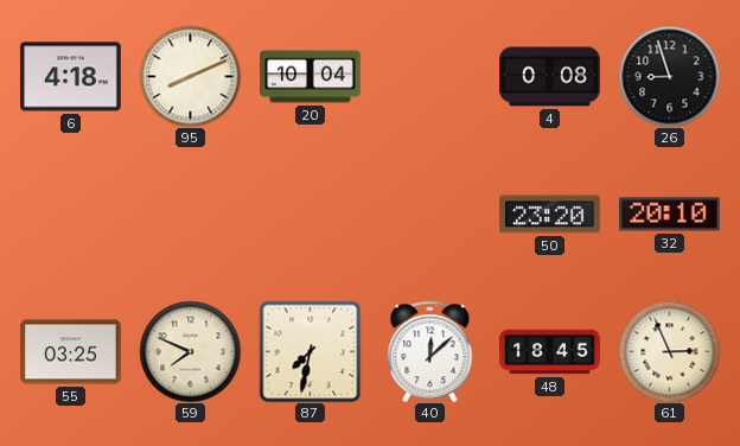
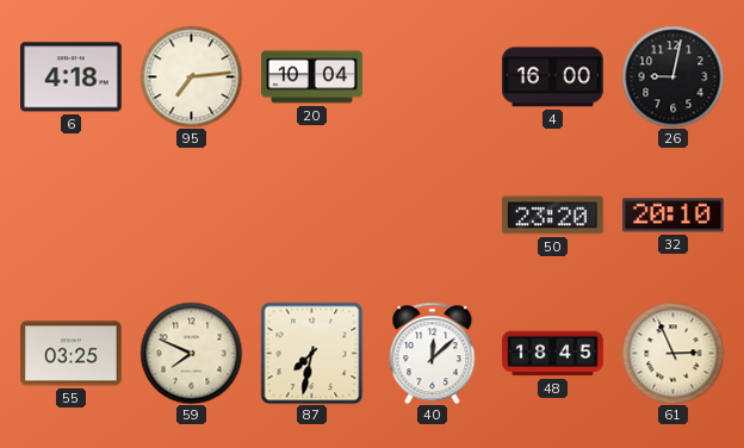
95: 8:11 -> 7:14
4: 0:08 -> 16:00
26: 8:57 -> 9:02
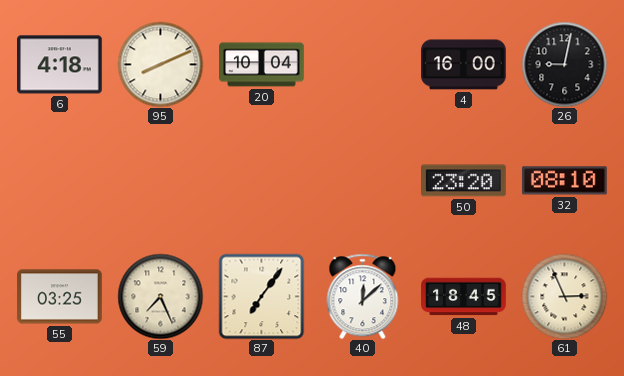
95: 7:14 -> 8:11
32: 20:10 -> 08:10
59: 7:49 -> 7:26
87: 7:32 -> 7:06
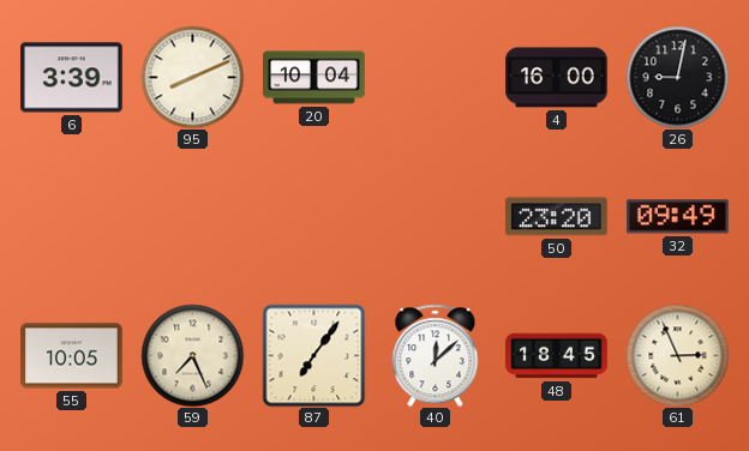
6: 4:18 -> 3:39
32: 08:10 -> 09:49
55: 03:25 -> 10:05
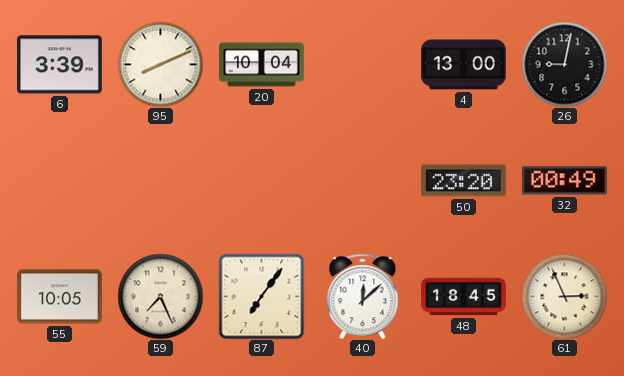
4: 16:00 -> 13:00
32: 09:49 -> 00:49
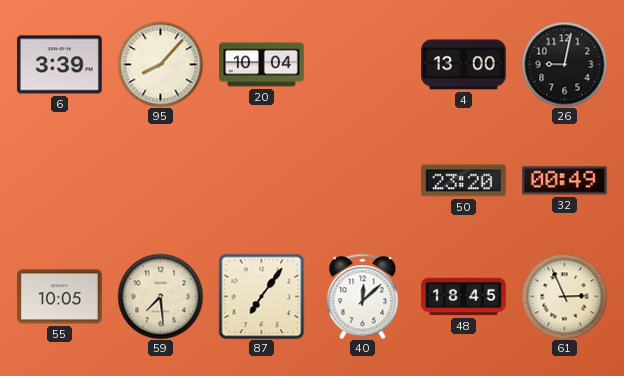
95: 8:11 -> 8:07
59: 7:26 -> 7:29
